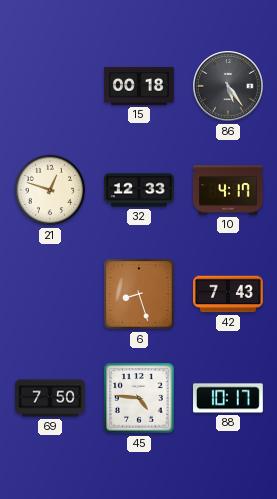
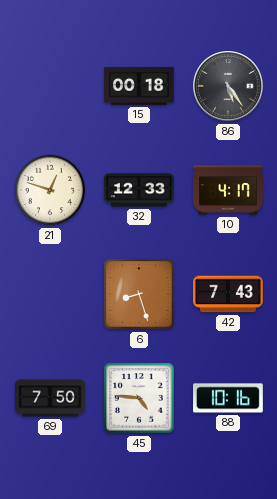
88: 10:17 -> 10:16
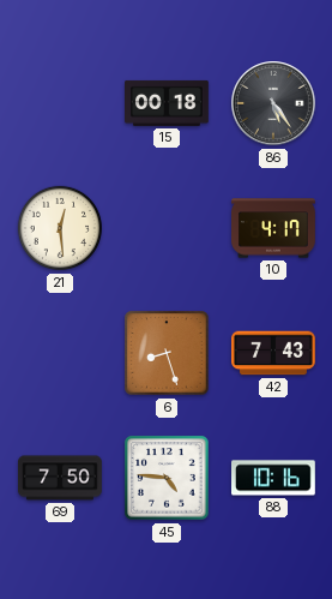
21: 12:48 -> 12:29
32: 12:33 -> none
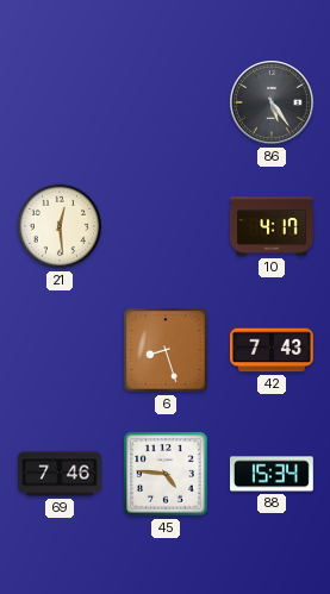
15: 00:18 -> none
69: 7:50 -> 7:46
88: 10:16 -> 15:34
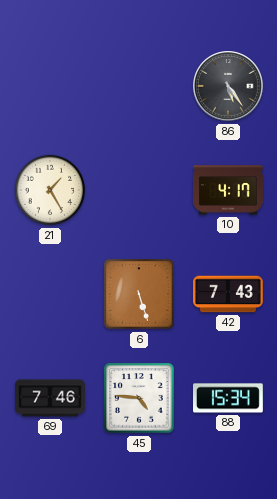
21: 12:29 -> 1:25
6: 8:27 -> 5:27
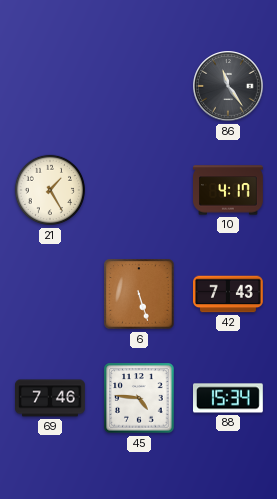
86: 5:24 -> 11:24
